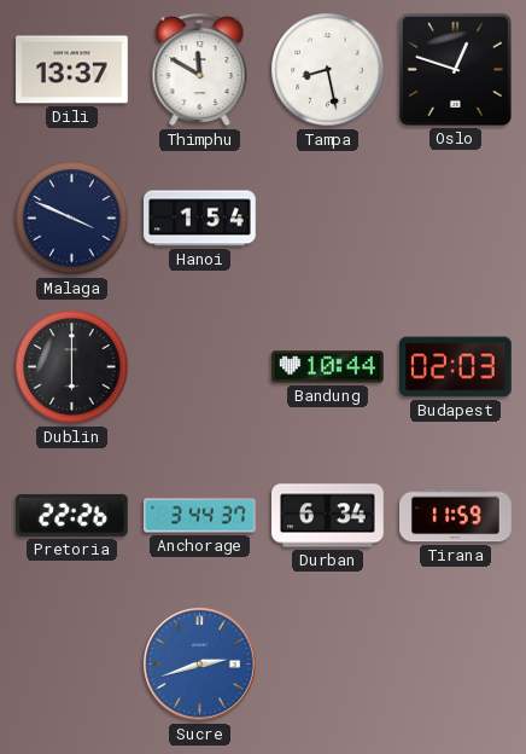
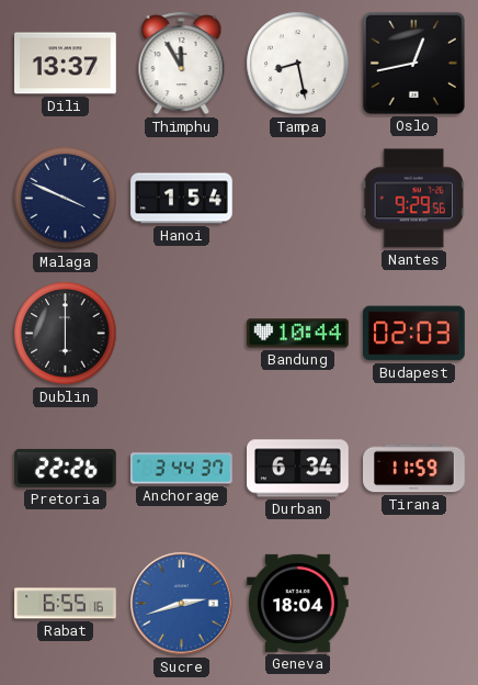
Thimphu: 11:50 -> 11:55
Oslo: 12:48 -> 12:43
Nantes: none -> 9:29
Rabat: none -> 6:55
Geneva: none -> 18:04
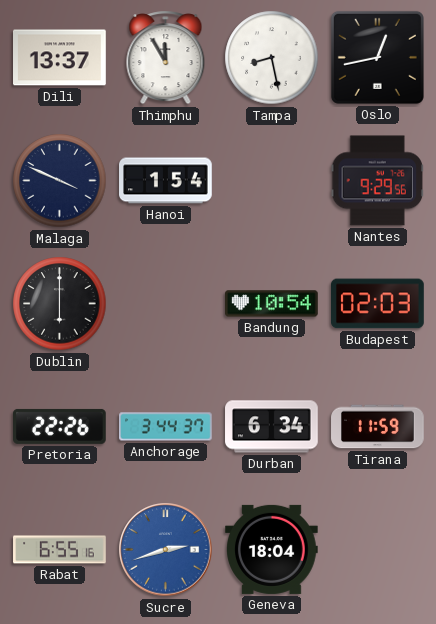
Bandung: 10:44 -> 10:54
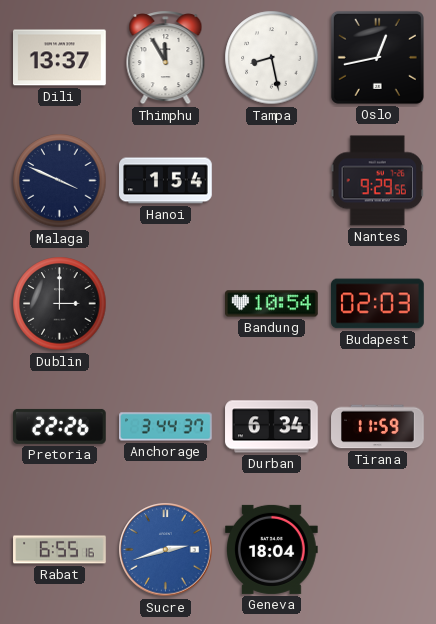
Dublin: 6:00 -> 3:00
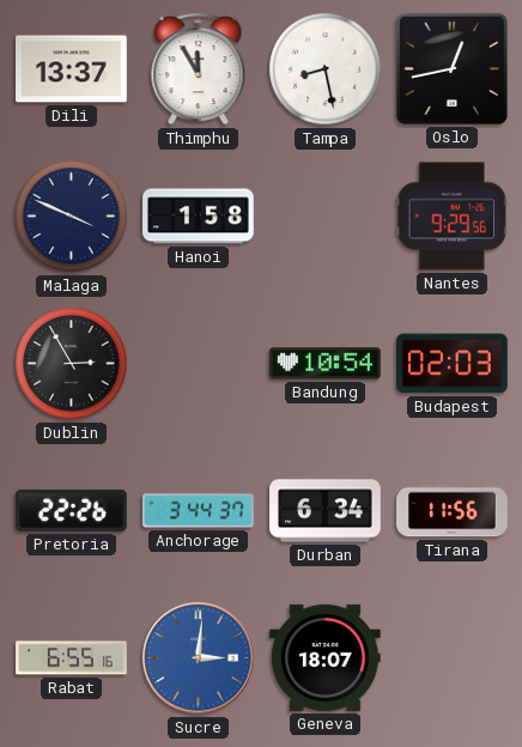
Hanoi: 1:54 -> 1:58
Dublin: 3:00 -> 2:55
Tirana: 11:59 -> 11:56
Sucre: 2:42 -> 3:01
Geneva: 18:04 -> 18:07
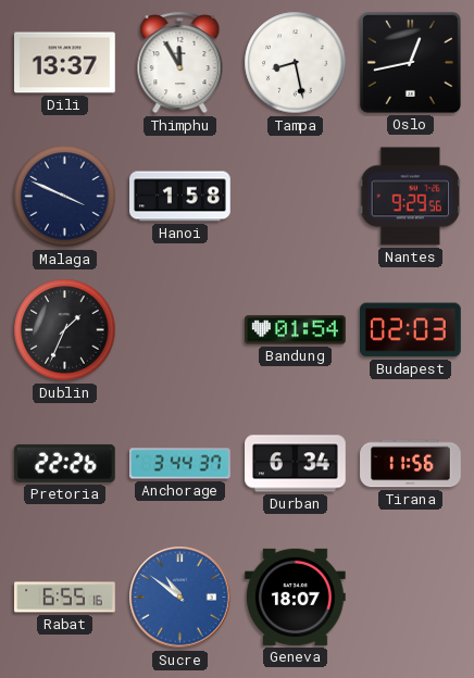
Dublin: 2:55 -> 1:34
Bandung: 10:54 -> 01:54
Sucre: 3:01 -> 10:51
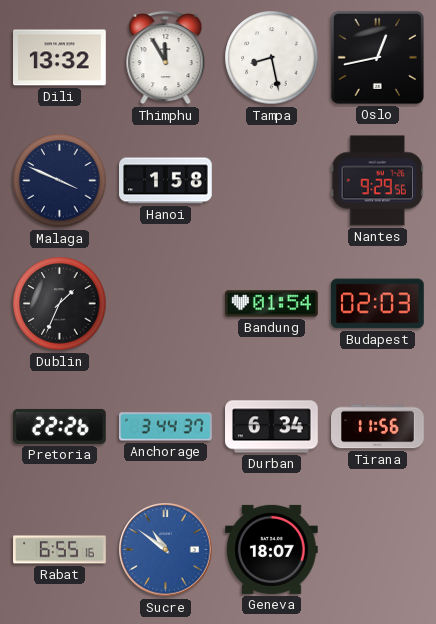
Dili: 13:37 -> 13:32
